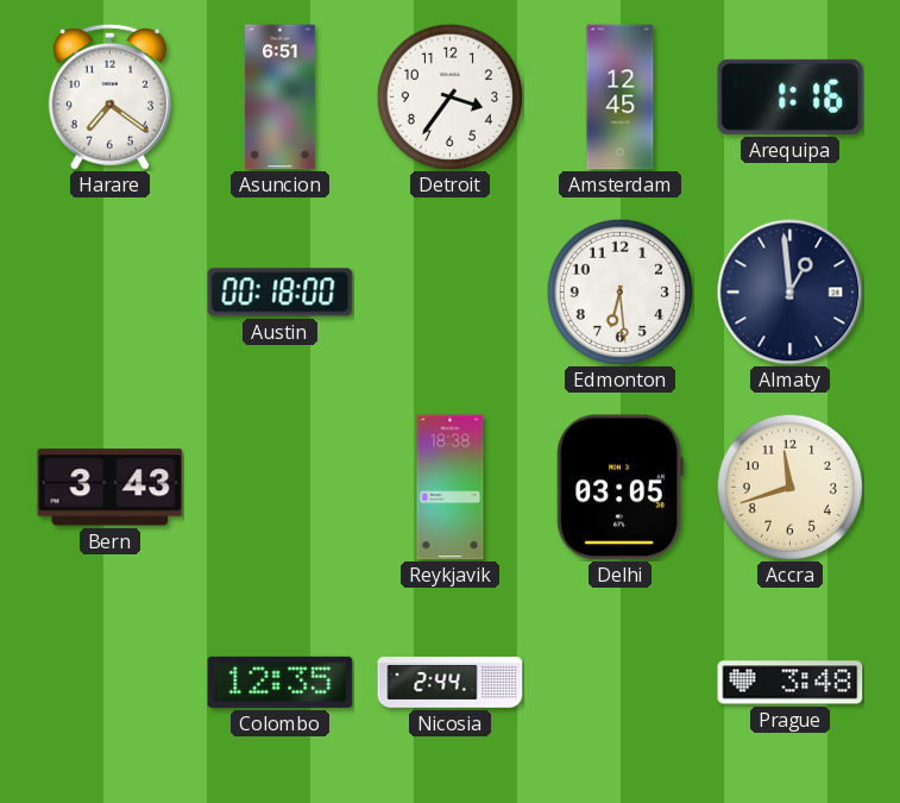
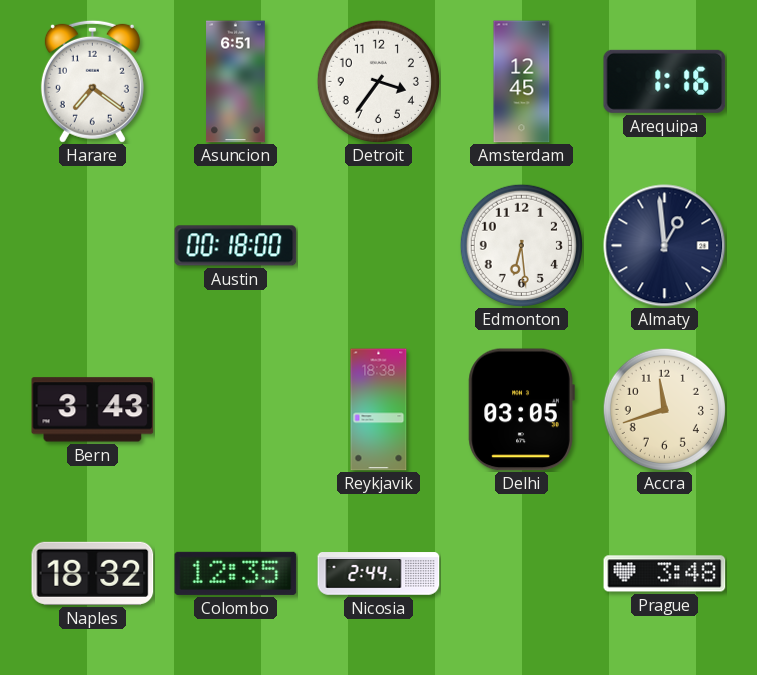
Naples: none -> 18:32
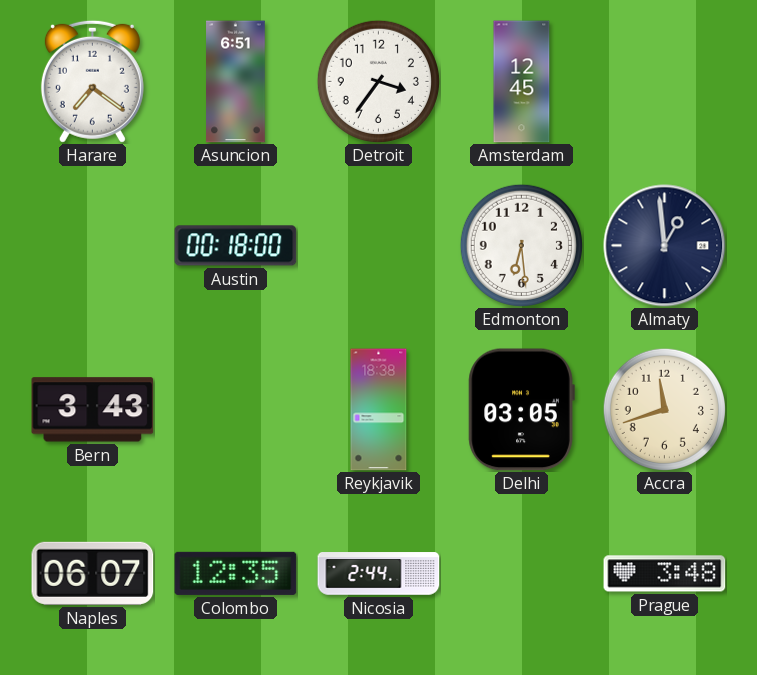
Arequipa: 1:16 -> none
Naples: 18:32 -> 06:07
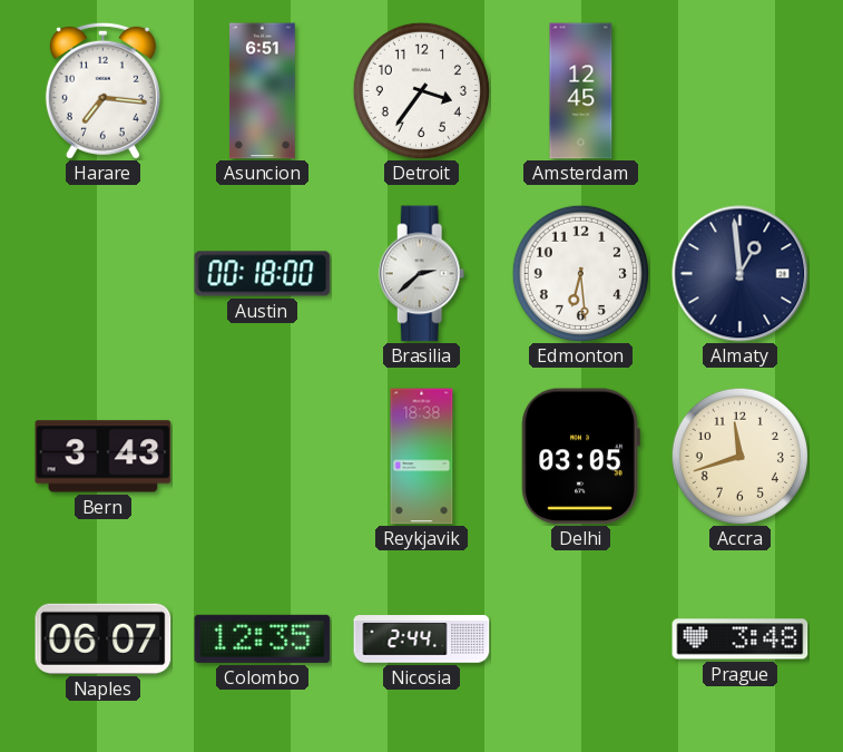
Harare: 7:21 -> 7:16
Brasilia: none -> 2:38
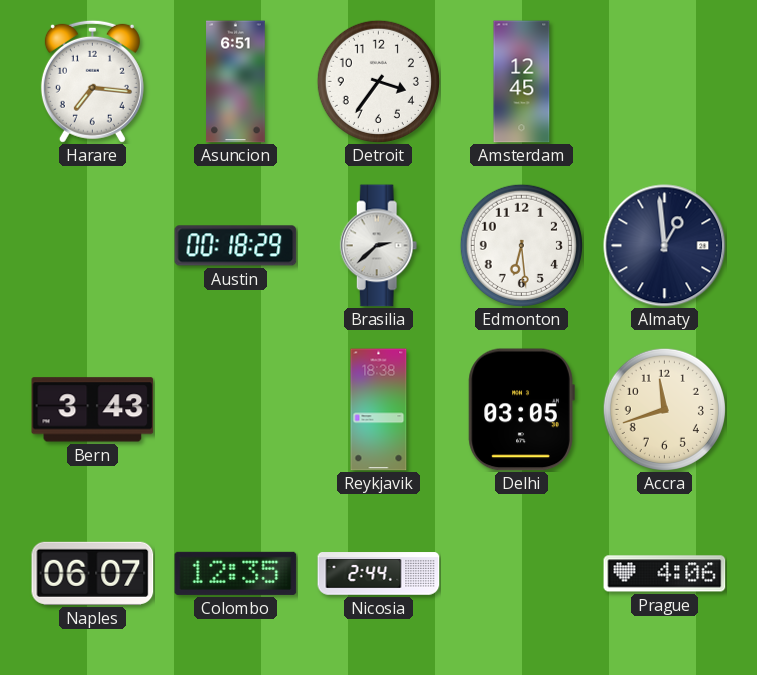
Austin: 00:18:00 -> 00:18:29
Prague: 3:48 -> 4:06
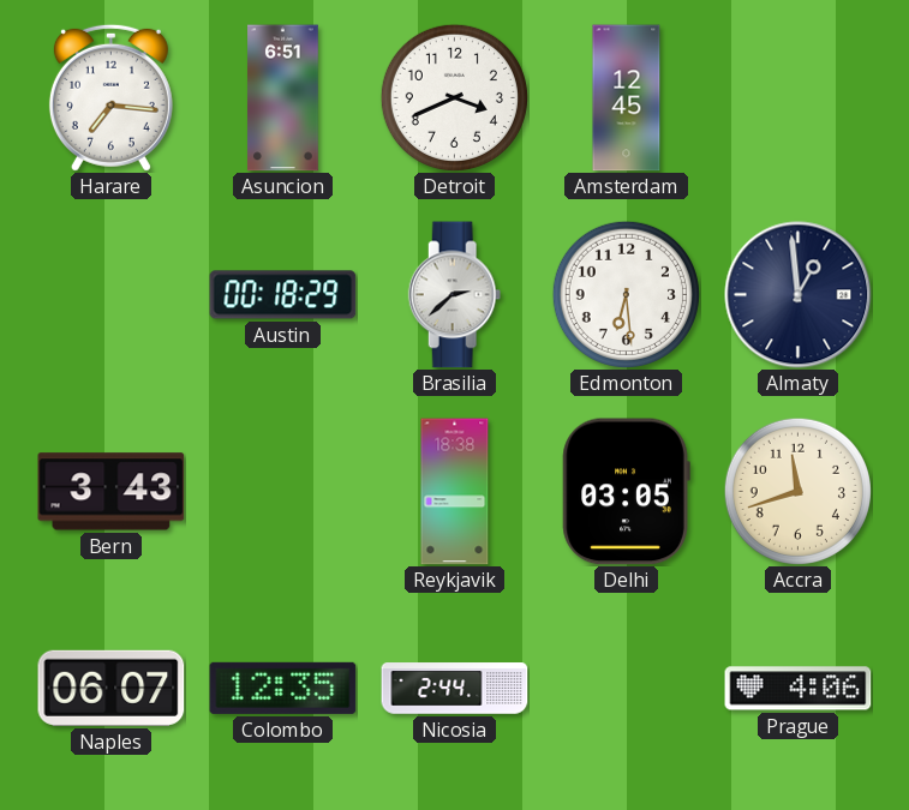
Detroit: 3:36 -> 3:41
